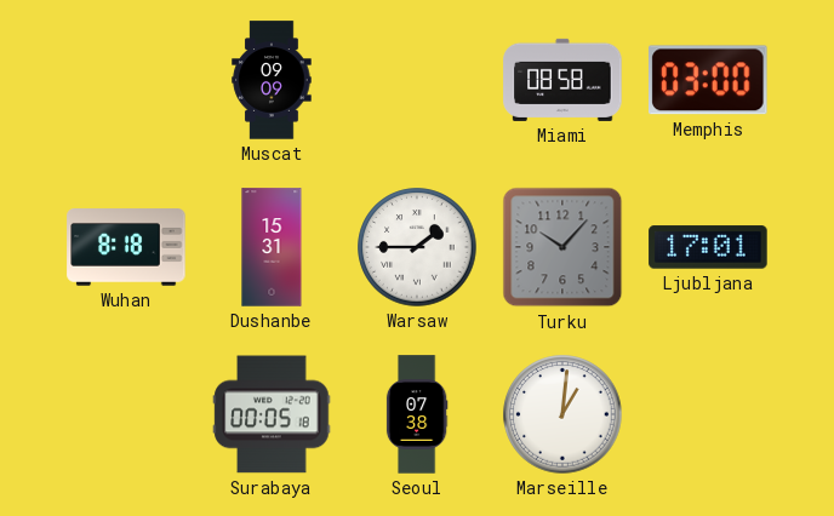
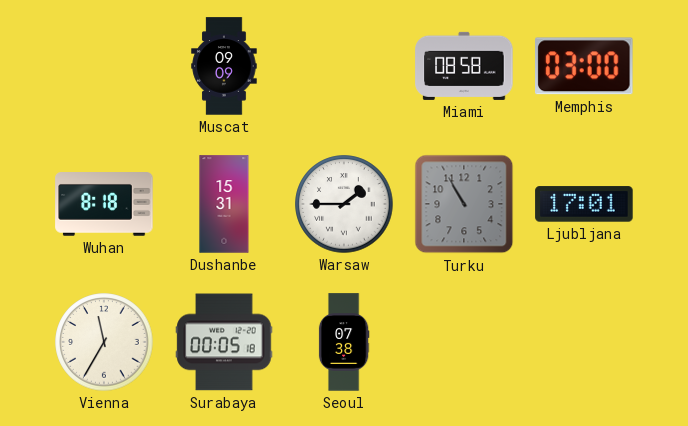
Turku: 10:07 -> 10:55
Vienna: none -> 11:35
Marseille: 1:01 -> none
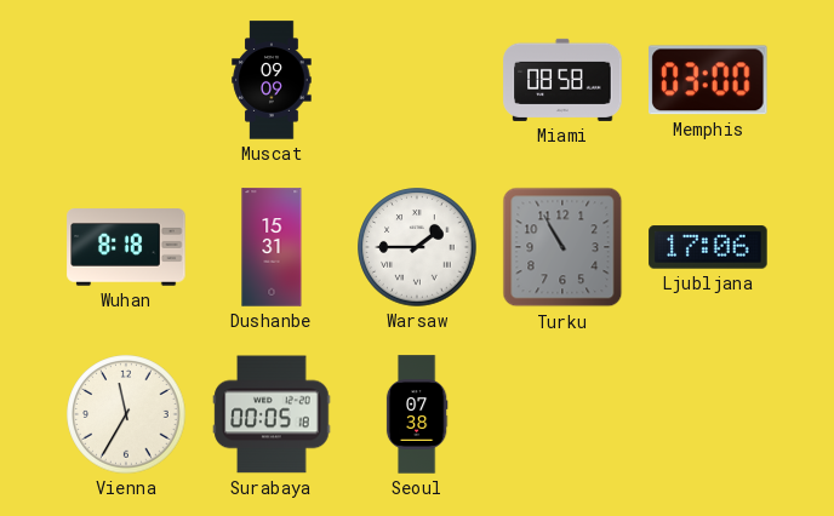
Ljubljana: 17:01 -> 17:06
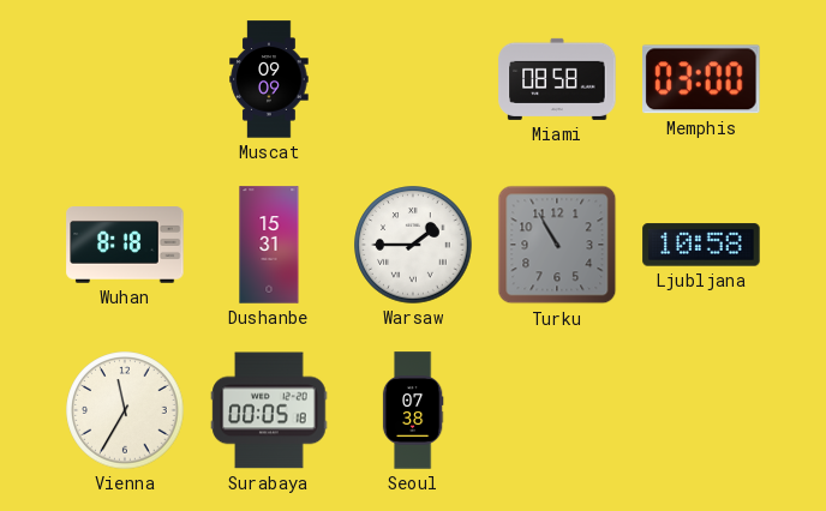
Ljubljana: 17:06 -> 10:58
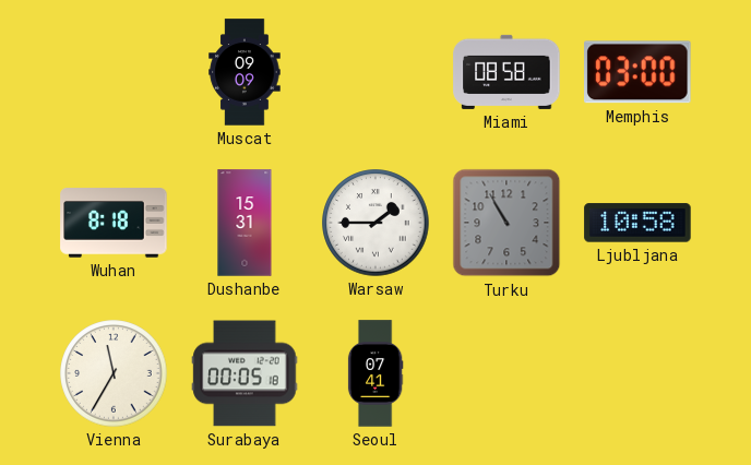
Seoul: 07:38 -> 07:41
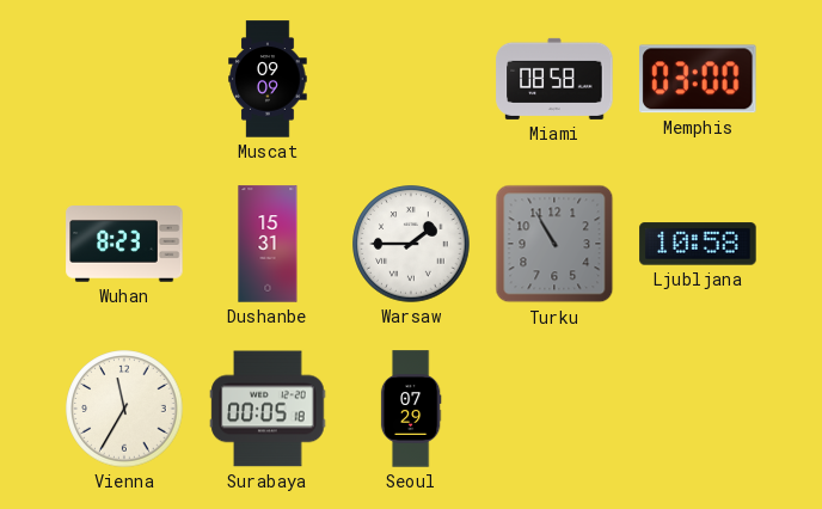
Wuhan: 8:18 -> 8:23
Seoul: 07:41 -> 07:29
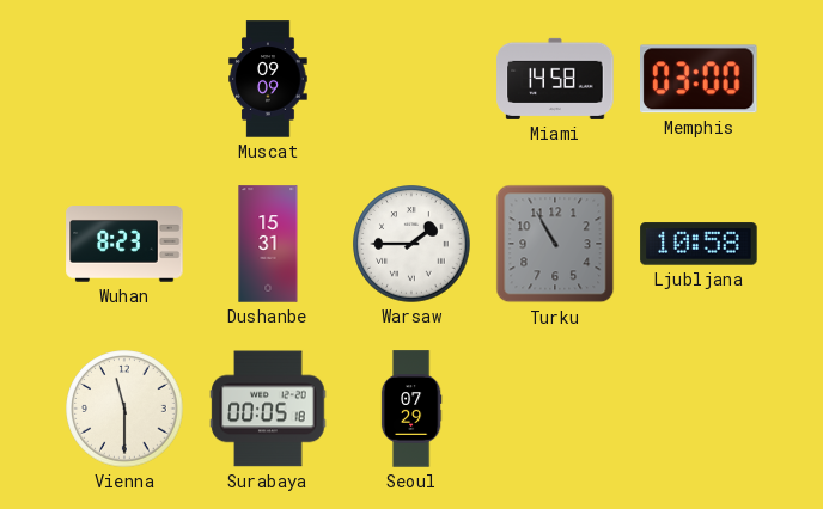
Miami: 08:58 -> 14:58
Vienna: 11:35 -> 11:30
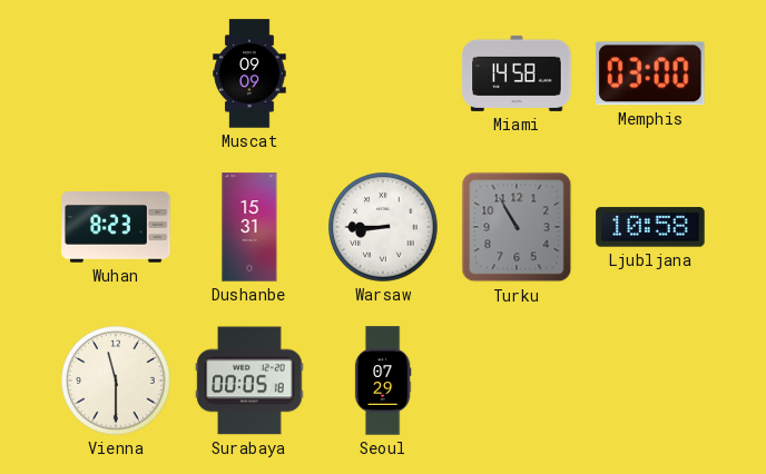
Warsaw: 1:45 -> 8:45
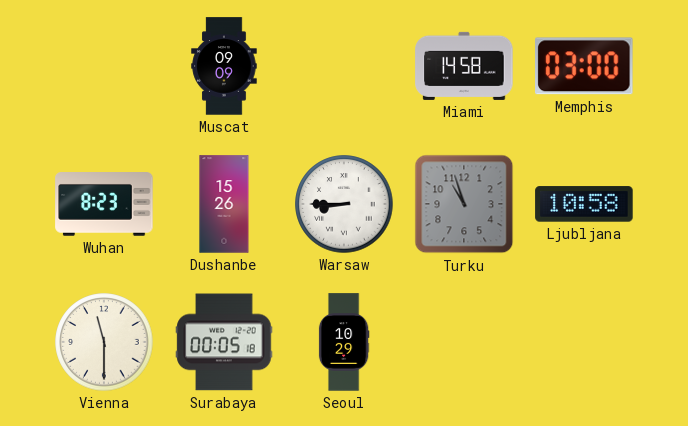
Dushanbe: 15:31 -> 15:26
Turku: 10:55 -> 10:57
Seoul: 07:29 -> 10:29
